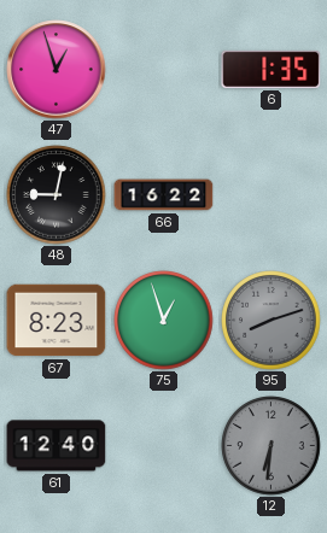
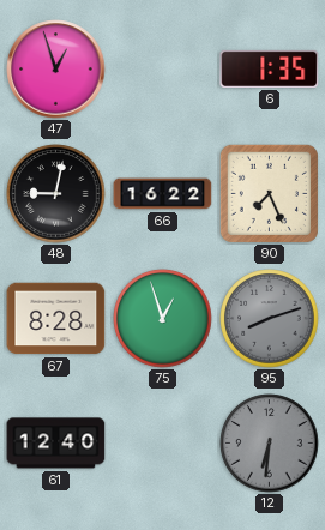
90: none -> 7:26
67: 8:23 -> 8:28
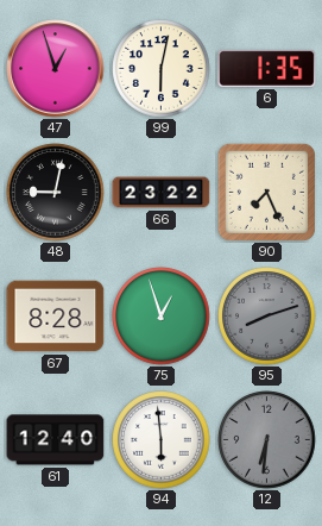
99: none -> 6:02
66: 16:22 -> 23:22
94: none -> 5:59
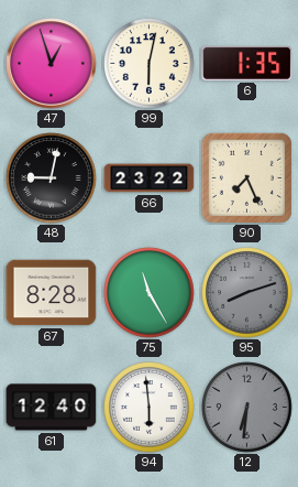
75: 12:57 -> 11:25
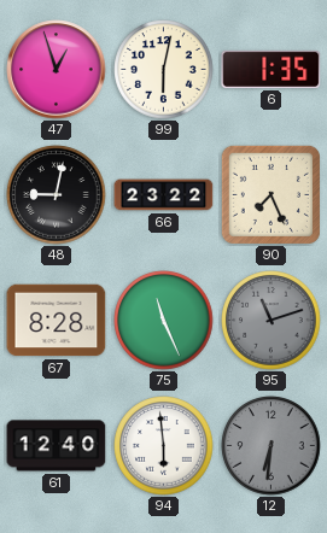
75: 11:25 -> 11:26
95: 8:12 -> 11:12
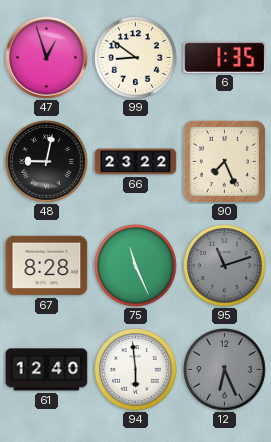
99: 6:02 -> 8:51
12: 6:31 -> 6:26
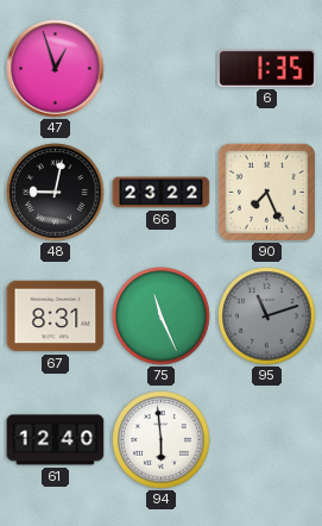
99: 8:51 -> none
67: 8:28 -> 8:31
12: 6:26 -> none
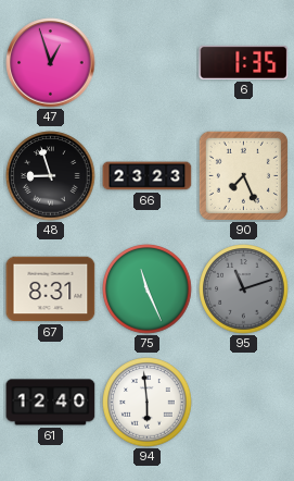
48: 9:02 -> 8:57
66: 23:22 -> 23:23
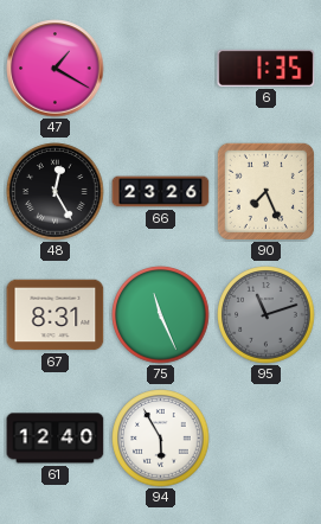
47: 12:57 -> 1:20
48: 8:57 -> 12:25
66: 23:23 -> 23:26
94: 5:59 -> 5:55
